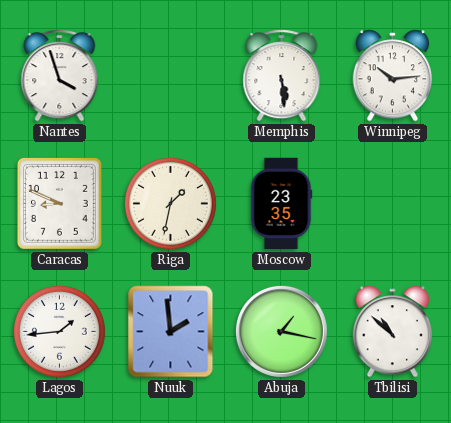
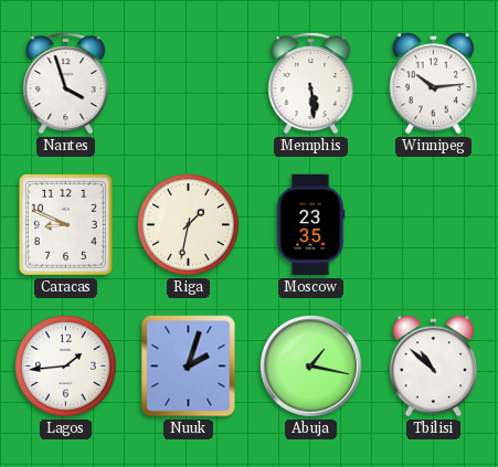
Nuuk: 1:59 -> 2:03
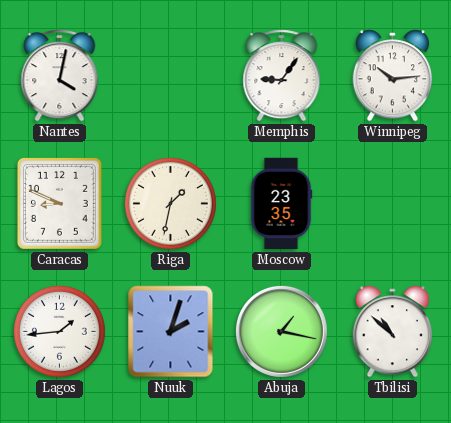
Nantes: 3:57 -> 4:02
Memphis: 5:29 -> 9:06
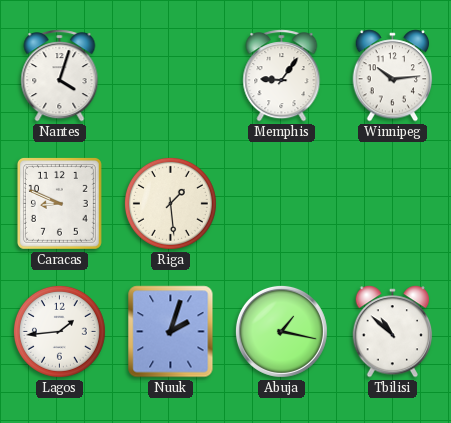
Nantes: 4:02 -> 4:03
Riga: 1:32 -> 1:29
Moscow: 23:35 -> none
